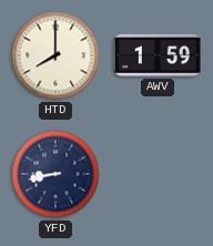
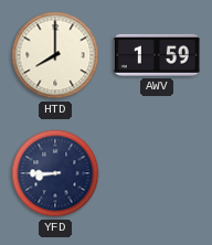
YFD: 8:43 -> 8:45
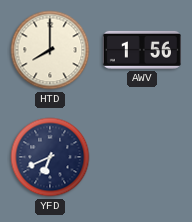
AWV: 1:59 -> 1:56
YFD: 8:45 -> 6:41
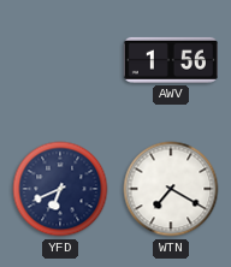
HTD: 8:00 -> none
WTN: none -> 7:20
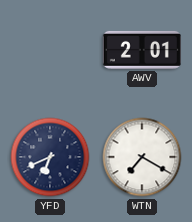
AWV: 1:56 -> 2:01
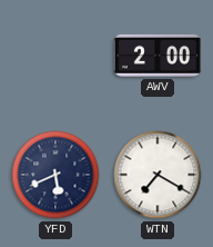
AWV: 2:01 -> 2:00
YFD: 6:41 -> 5:41
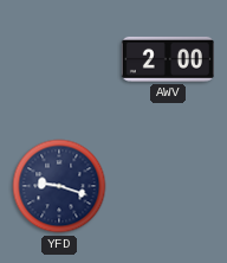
YFD: 5:41 -> 9:18
WTN: 7:20 -> none
